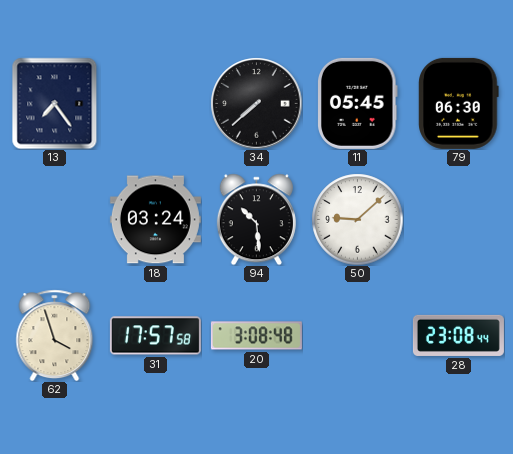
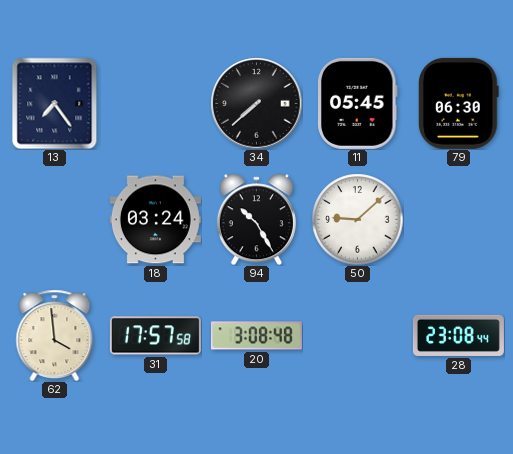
94: 10:29 -> 10:25
62: 3:57 -> 3:59
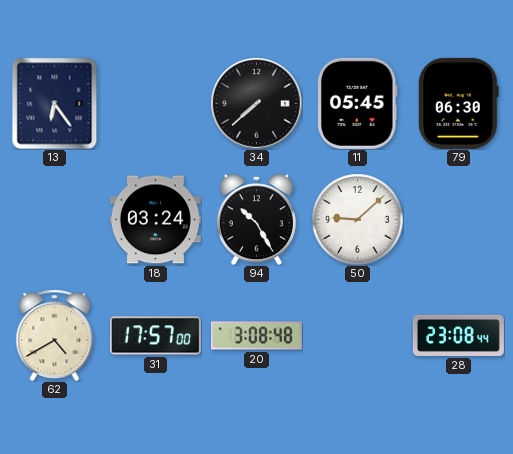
13: 7:24 -> 6:24
62: 3:59 -> 4:40
31: 17:57:58 -> 17:57:00
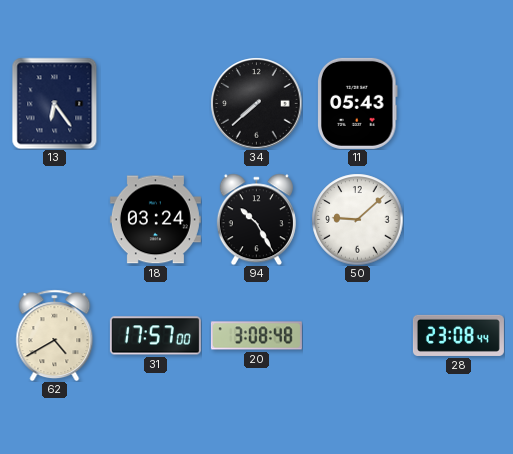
11: 05:45 -> 05:43
79: 06:30 -> none
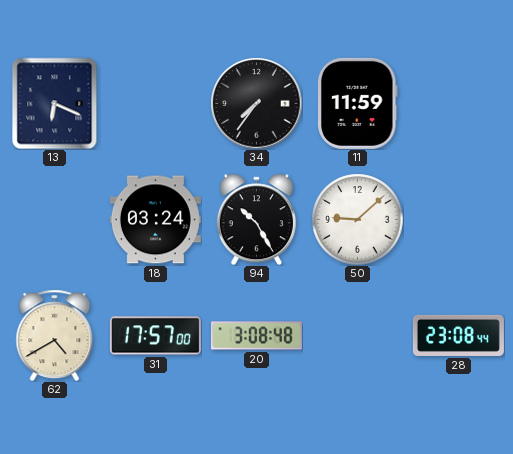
13: 6:24 -> 6:19
34: 7:38 -> 7:36
11: 05:43 -> 11:59
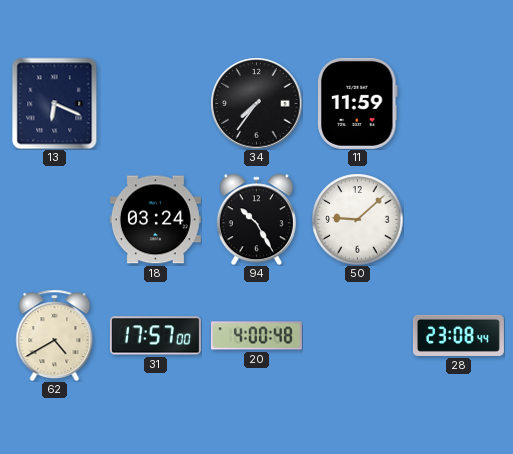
20: 3:08 -> 4:00
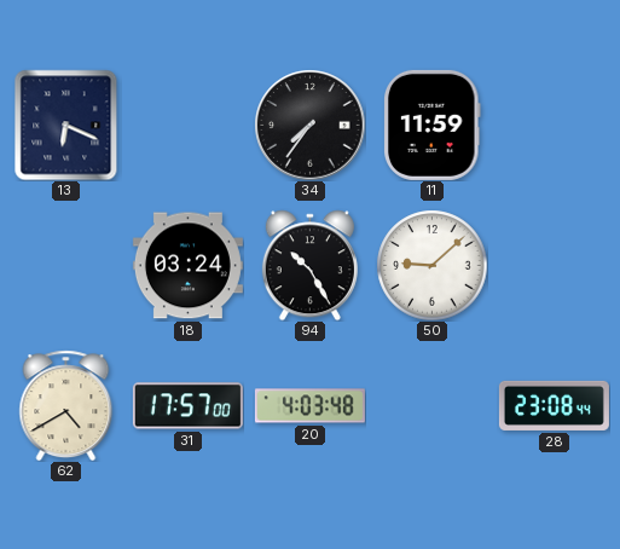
20: 4:00 -> 4:03
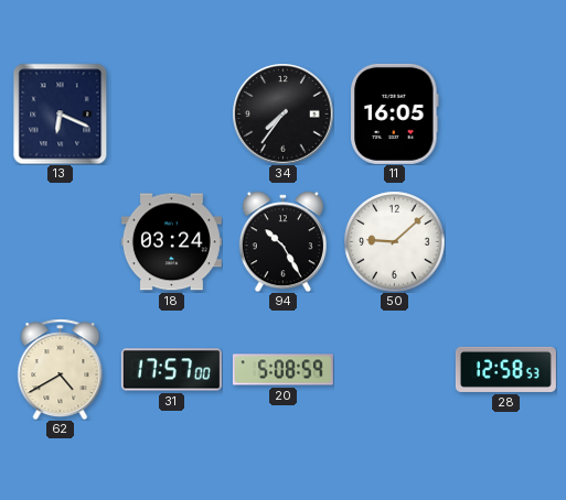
11: 11:59 -> 16:05
20: 4:03 -> 5:08
28: 23:08 -> 12:58
